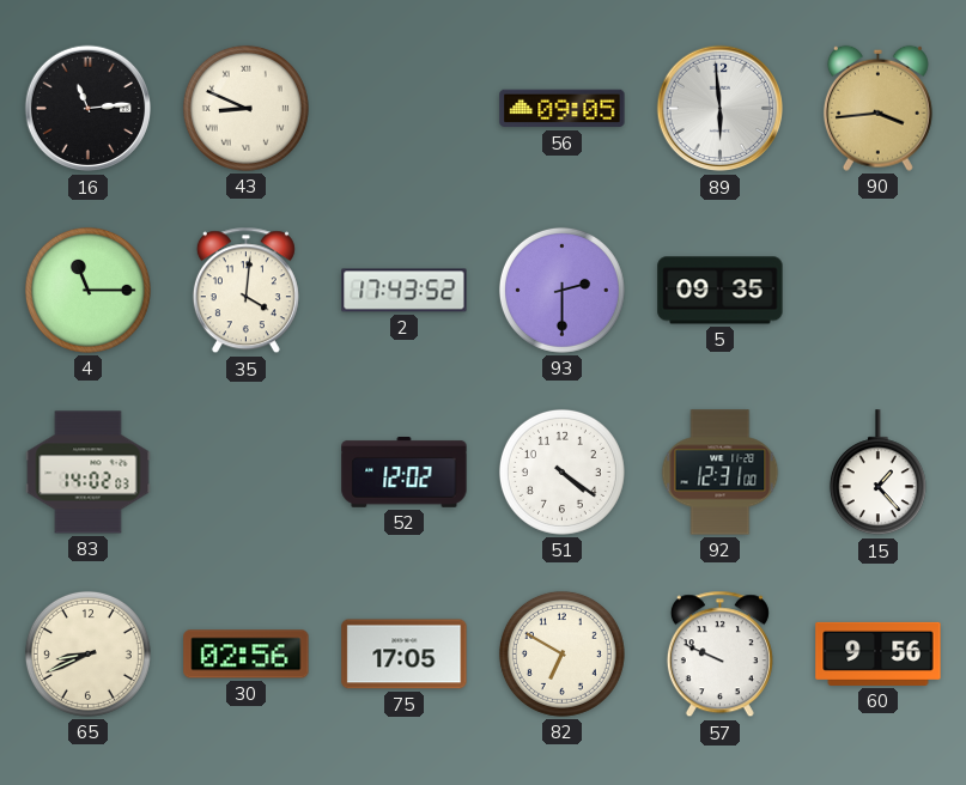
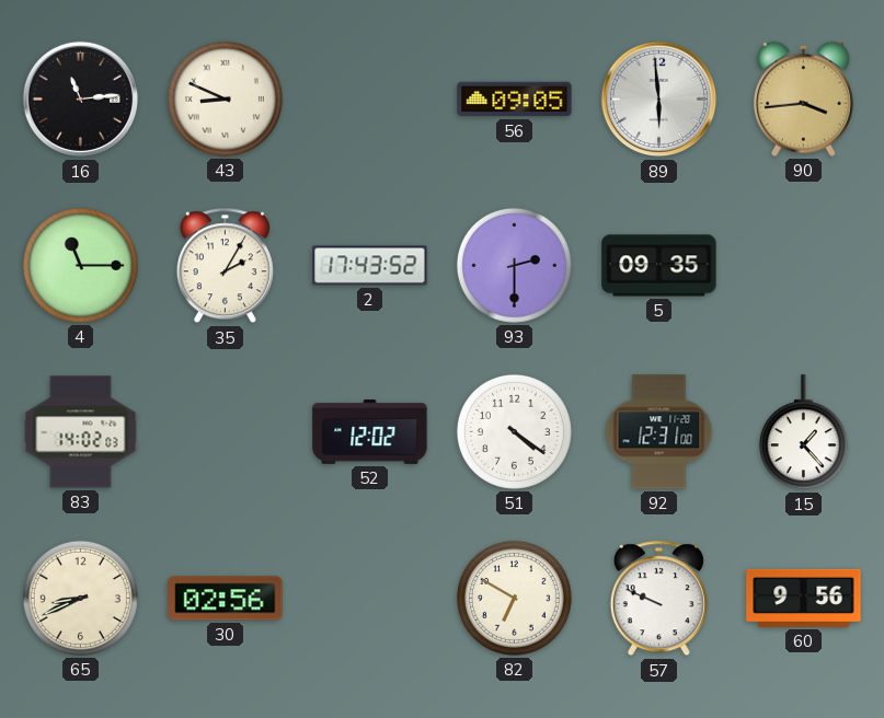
35: 4:01 -> 2:05
75: 17:05 -> none
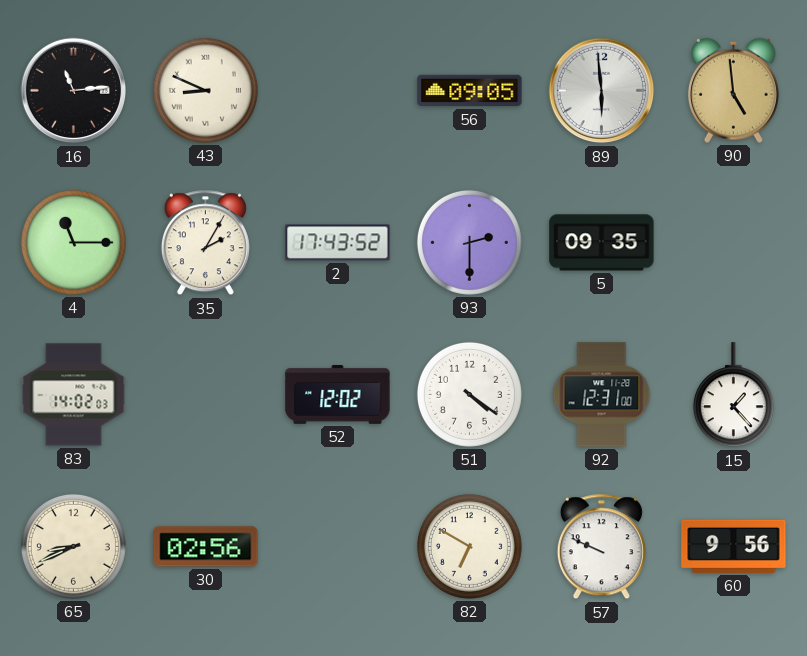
90: 3:44 -> 4:59
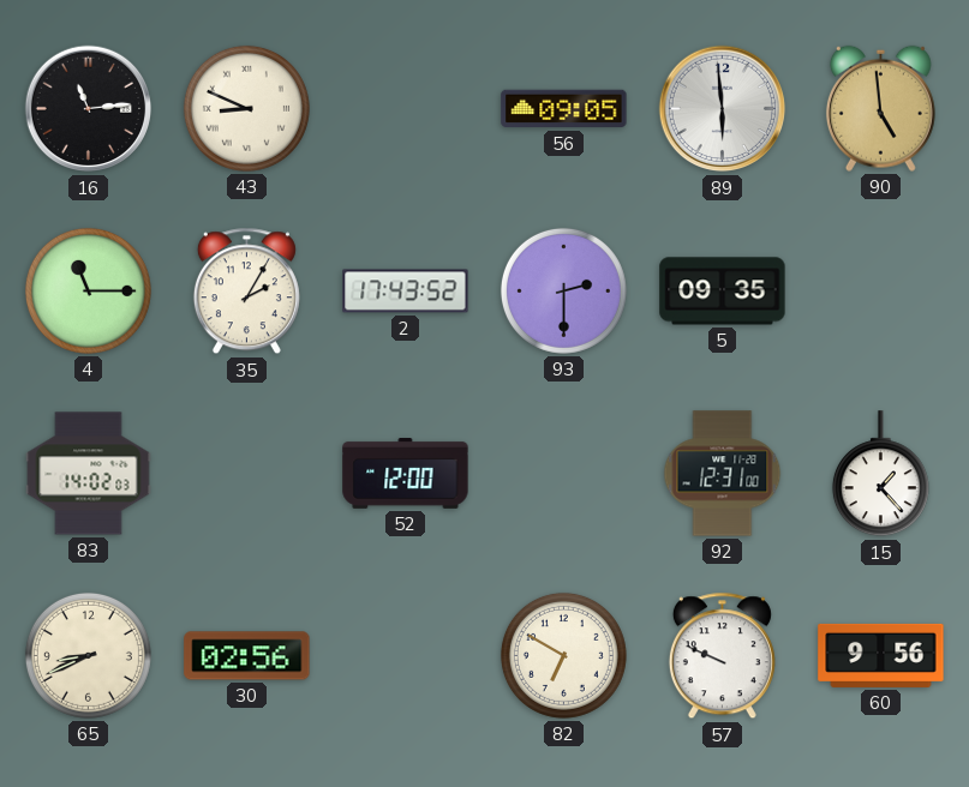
52: 12:02 -> 12:00
51: 4:21 -> none
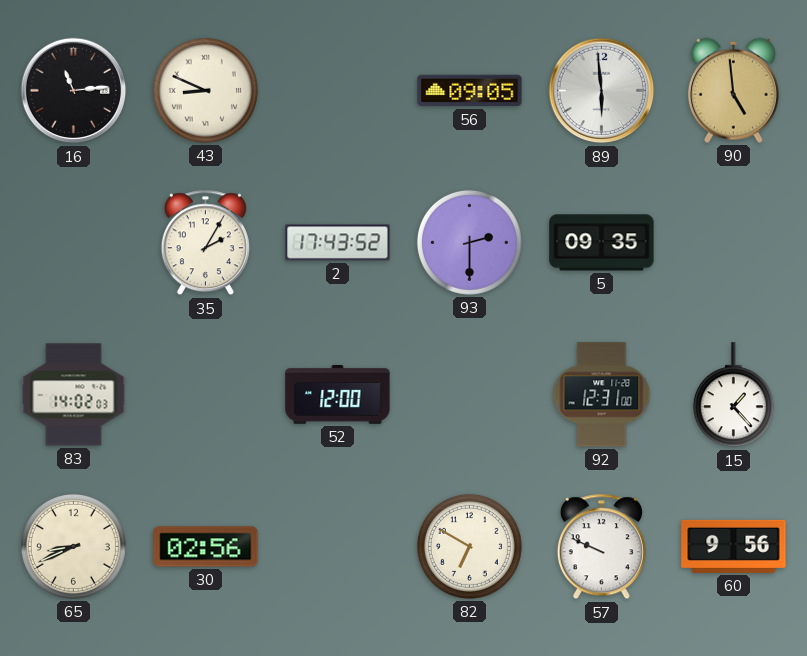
4: 11:15 -> none
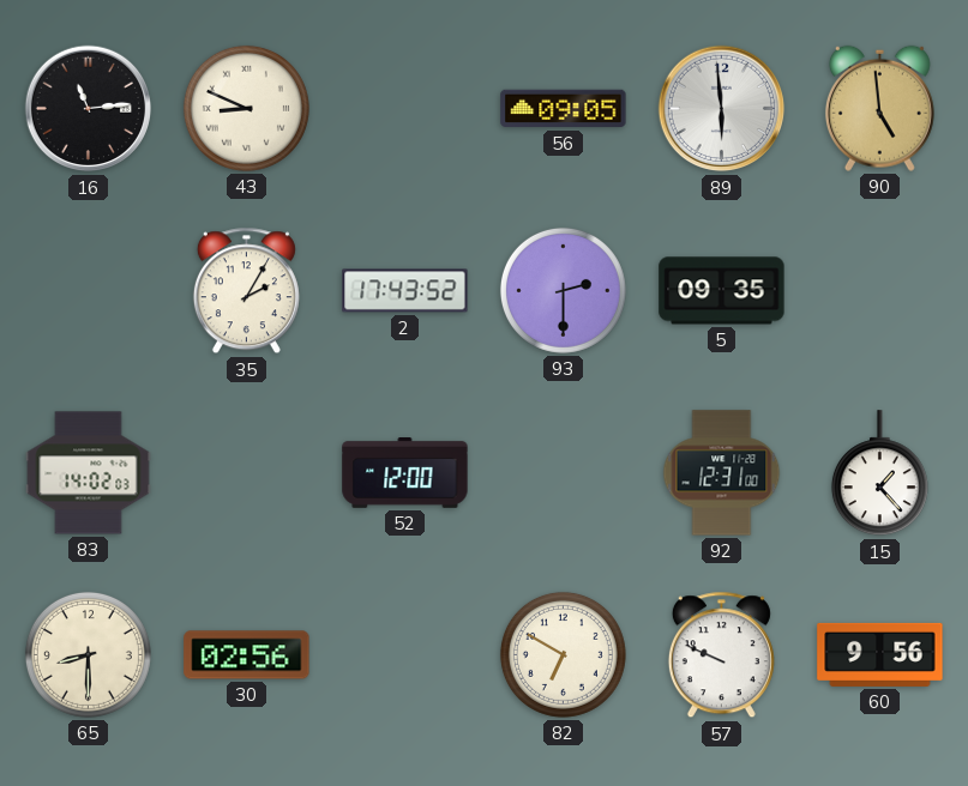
65: 8:41 -> 8:30
